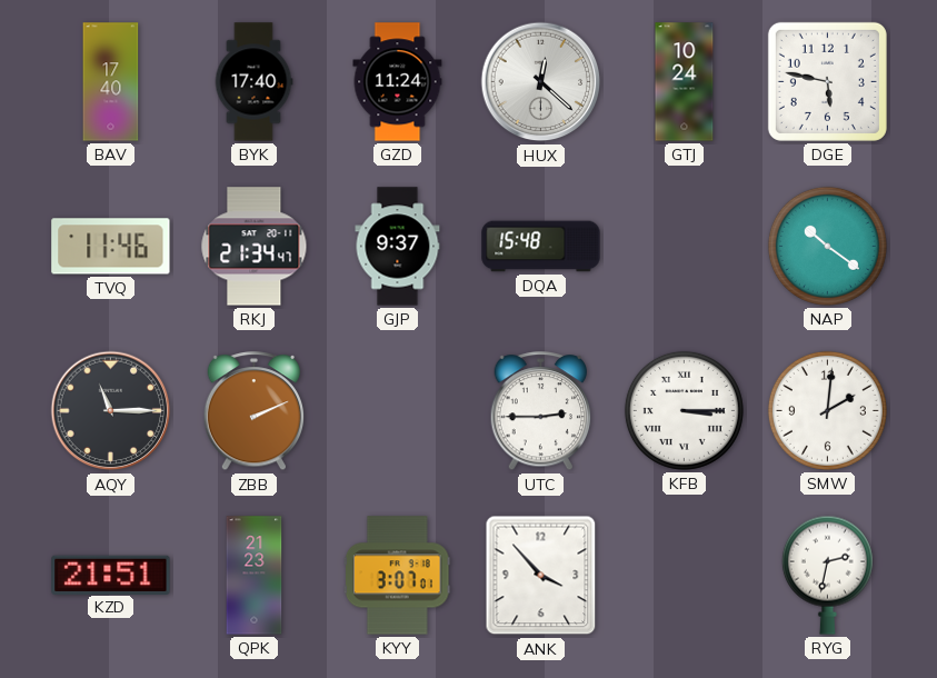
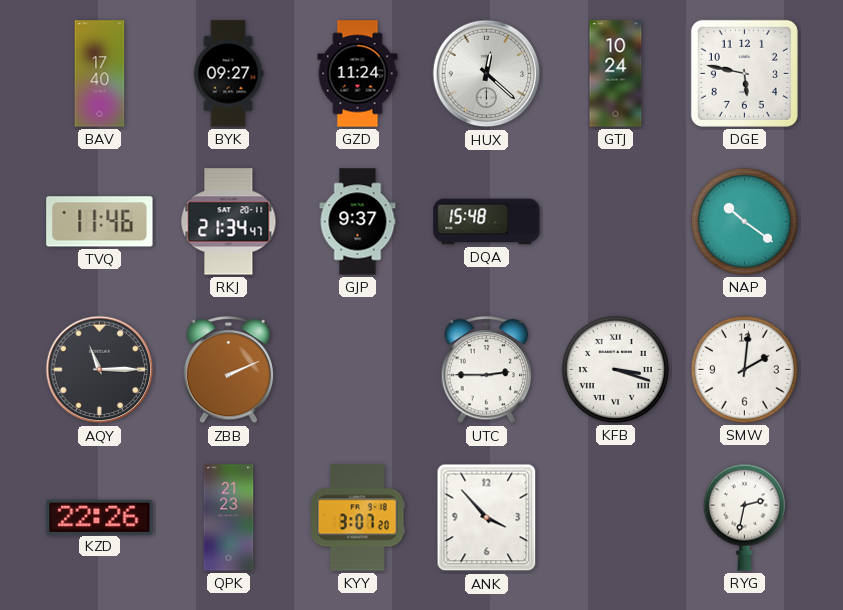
BYK: 17:40 -> 09:27
KFB: 3:15 -> 3:18
KZD: 21:51 -> 22:26
KYY: 3:07:01 -> 3:07:20
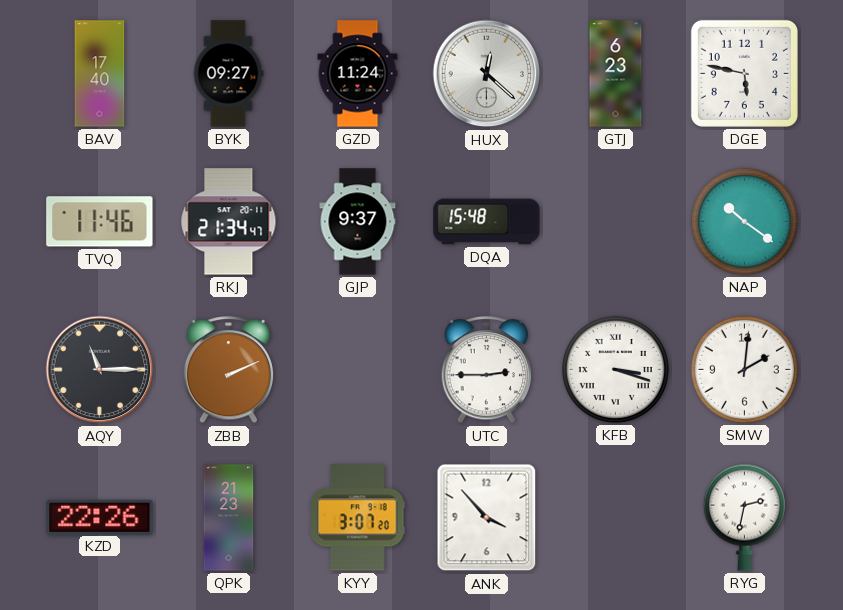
GTJ: 10:24 -> 6:23
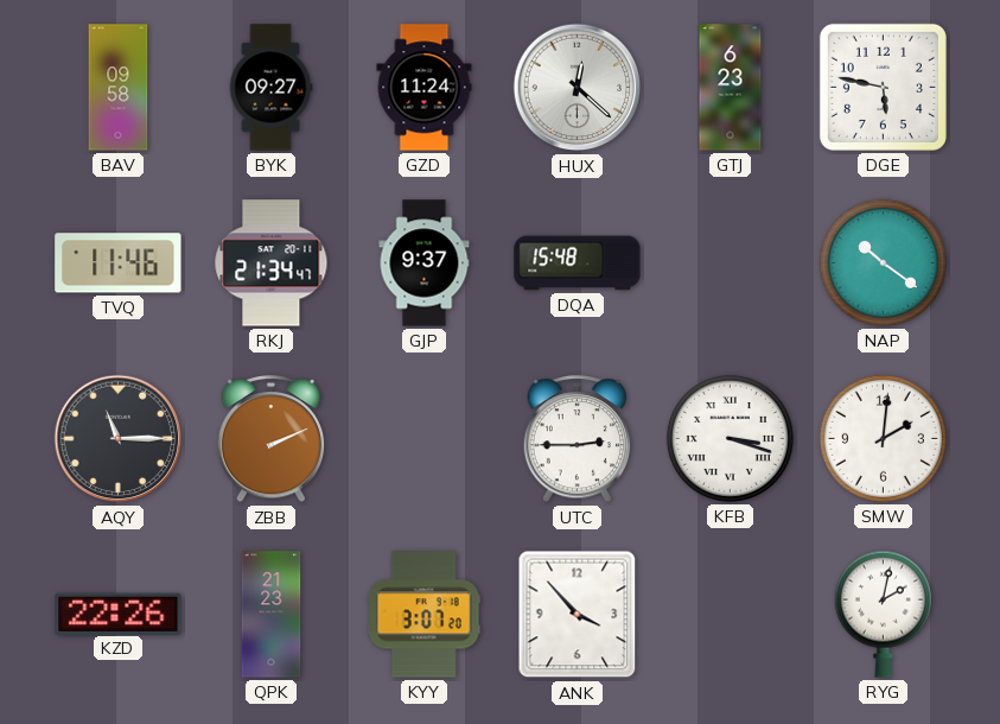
BAV: 17:40 -> 09:58
RYG: 2:32 -> 2:02
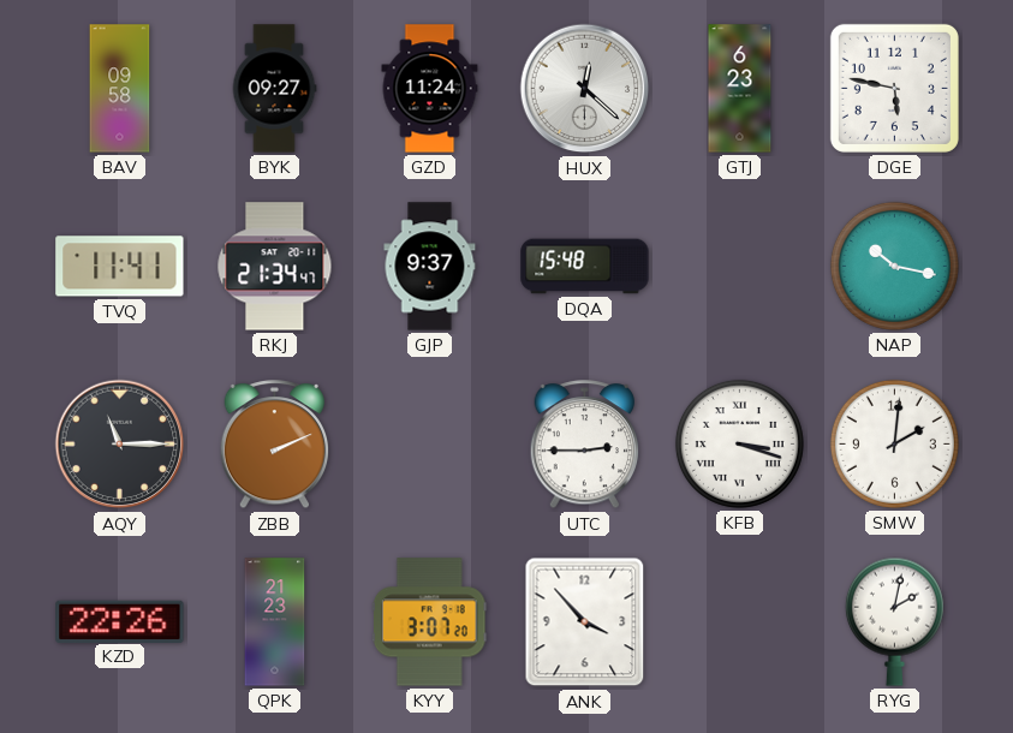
TVQ: 11:46 -> 11:41
NAP: 10:21 -> 10:17
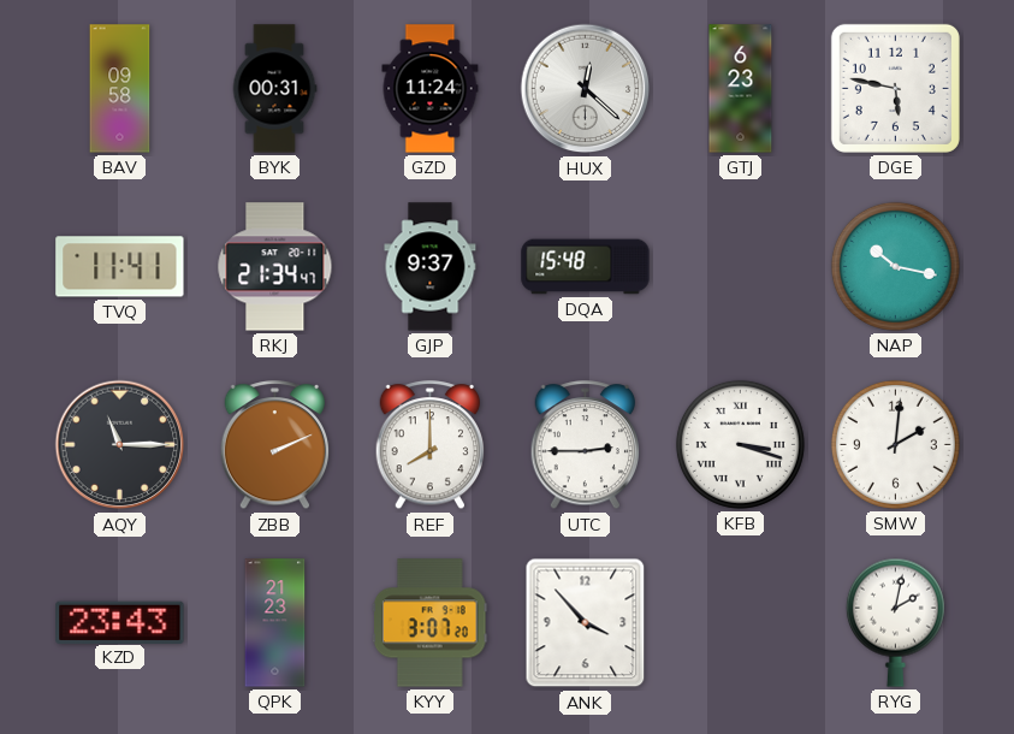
BYK: 09:27 -> 00:31
REF: none -> 8:00
KZD: 22:26 -> 23:43
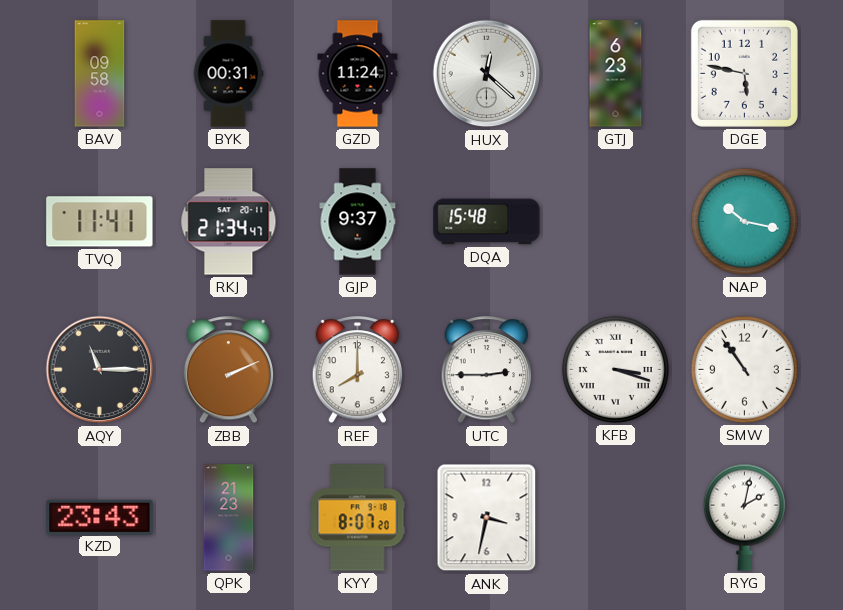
SMW: 2:01 -> 10:54
KYY: 3:07 -> 8:07
ANK: 3:53 -> 3:32
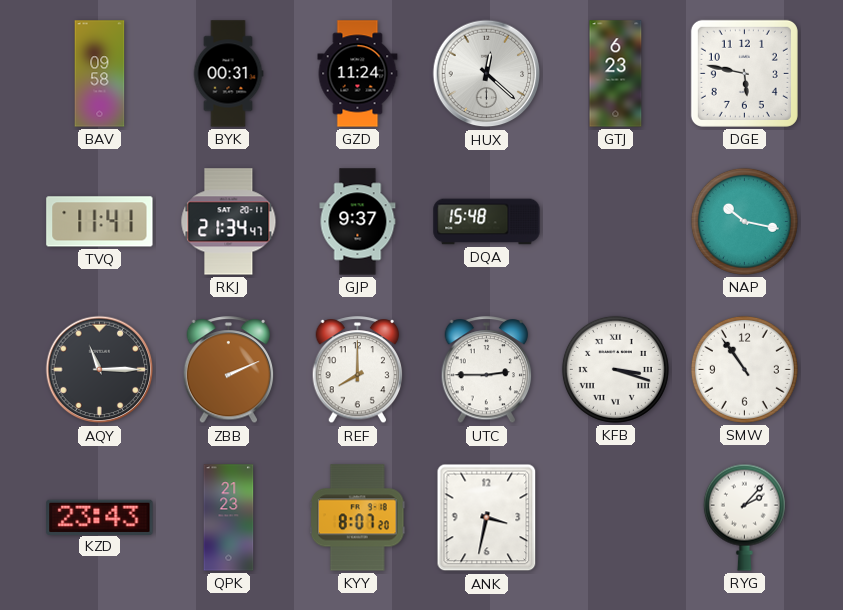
RYG: 2:02 -> 2:07
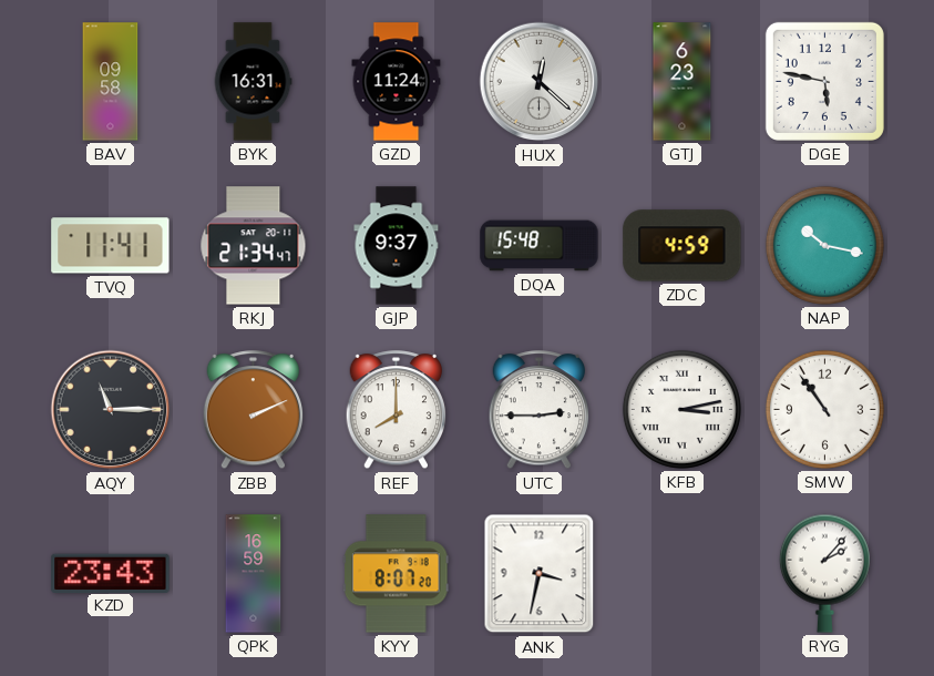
BYK: 00:31 -> 16:31
ZDC: none -> 4:59
KFB: 3:18 -> 3:13
QPK: 21:23 -> 16:59
